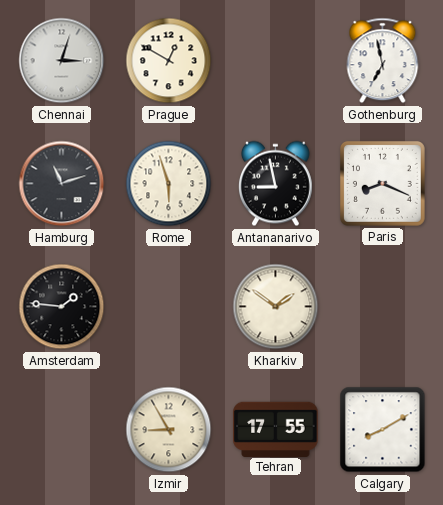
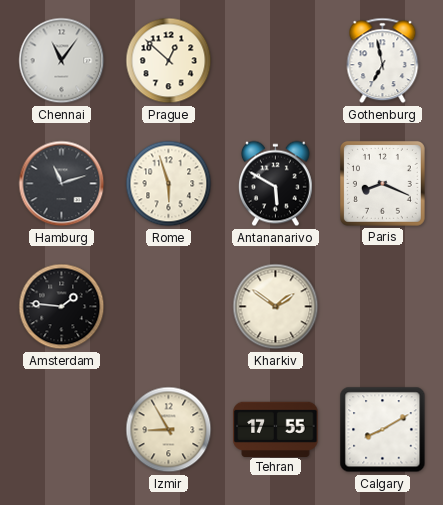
Chennai: 3:03 -> 11:06
Prague: 12:50 -> 12:52
Antananarivo: 8:58 -> 5:50
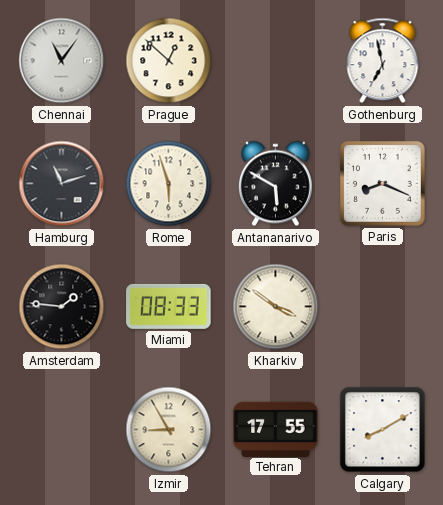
Miami: none -> 08:33
Kharkiv: 1:51 -> 3:51
